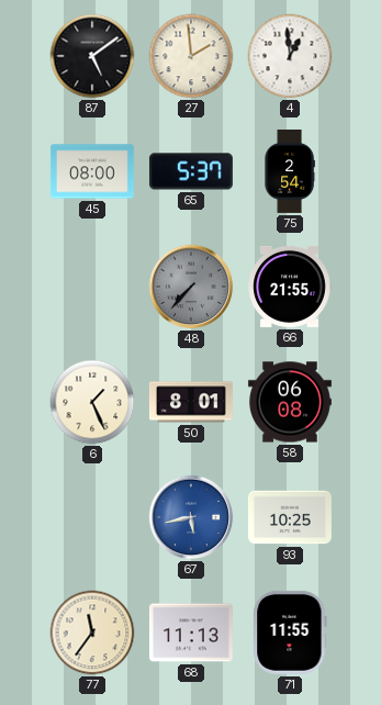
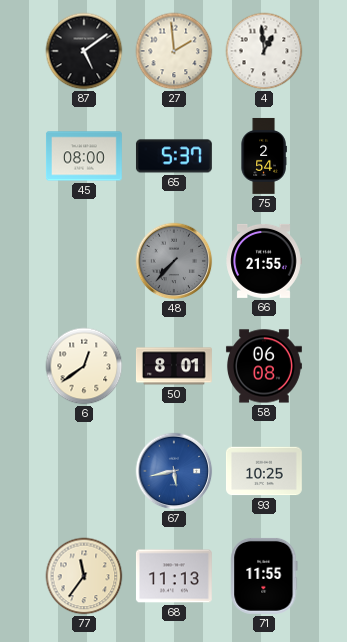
6: 1:26 -> 12:39
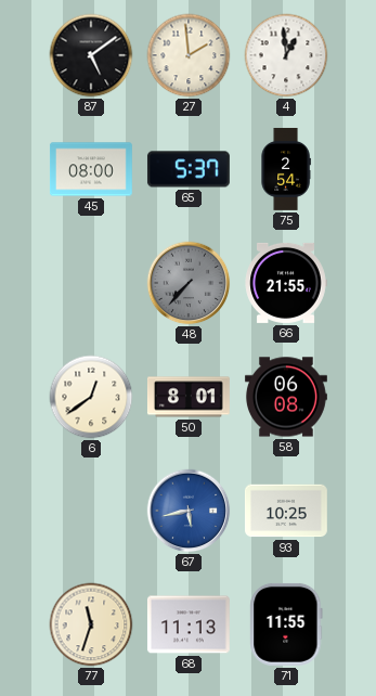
77: 11:36 -> 11:33
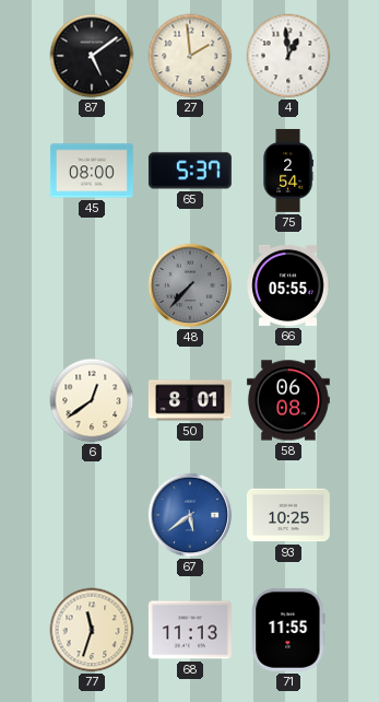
66: 21:55 -> 05:55
67: 5:43 -> 5:39
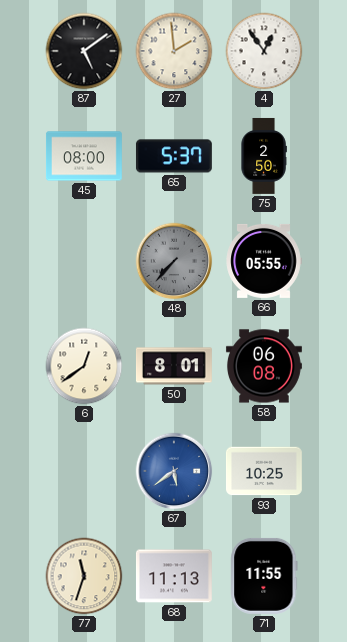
4: 12:59 -> 12:54
75: 2:54 -> 2:50
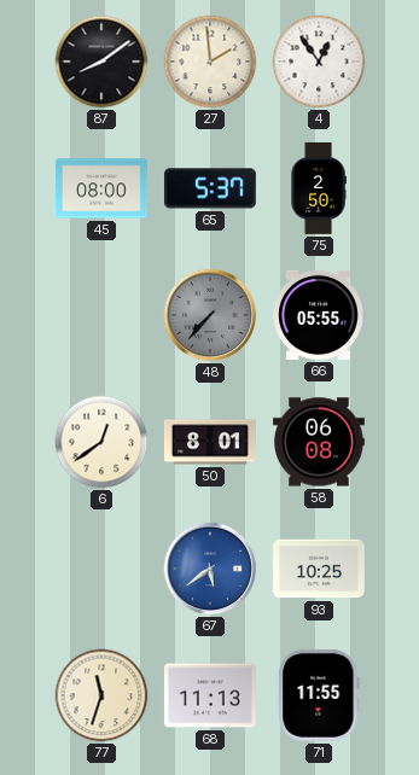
87: 5:09 -> 8:09
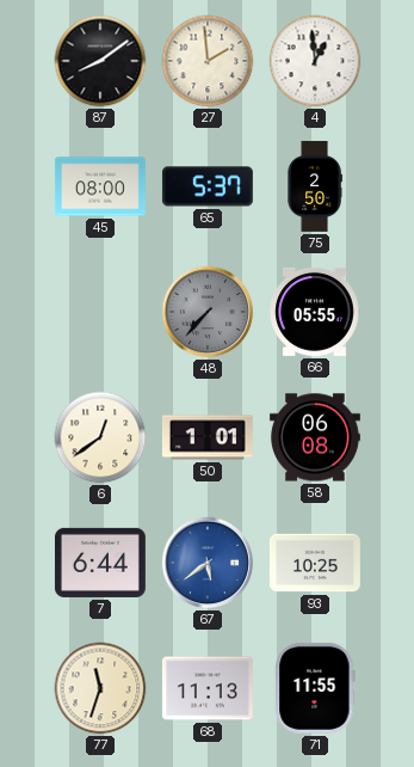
4: 12:54 -> 12:59
50: 8:01 -> 1:01
7: none -> 6:44
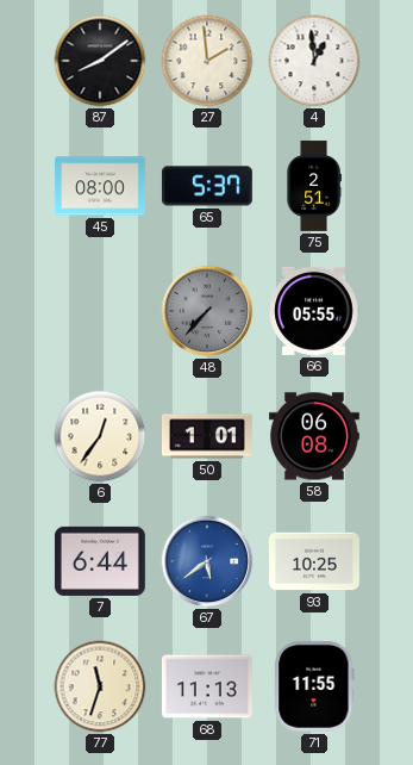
75: 2:50 -> 2:51
6: 12:39 -> 12:36
